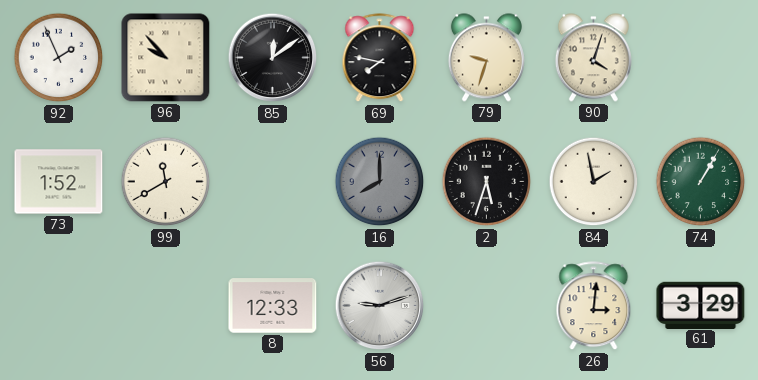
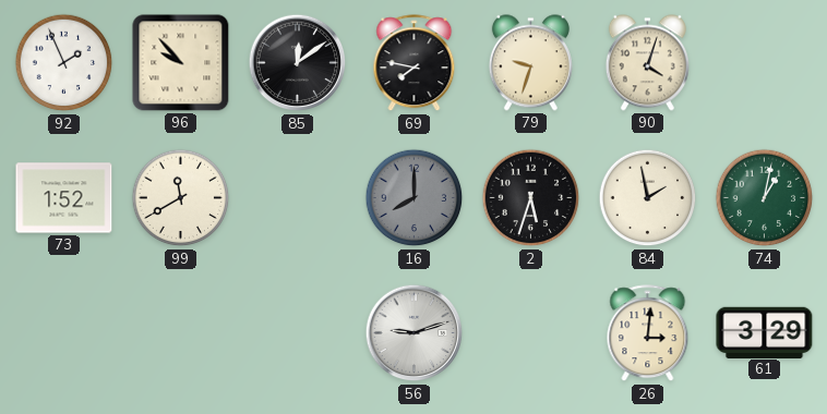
74: 1:05 -> 1:02
8: 12:33 -> none
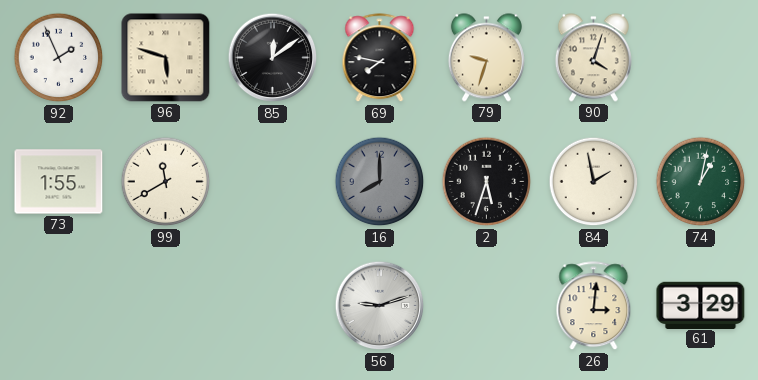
96: 9:53 -> 5:48
73: 1:52 -> 1:55
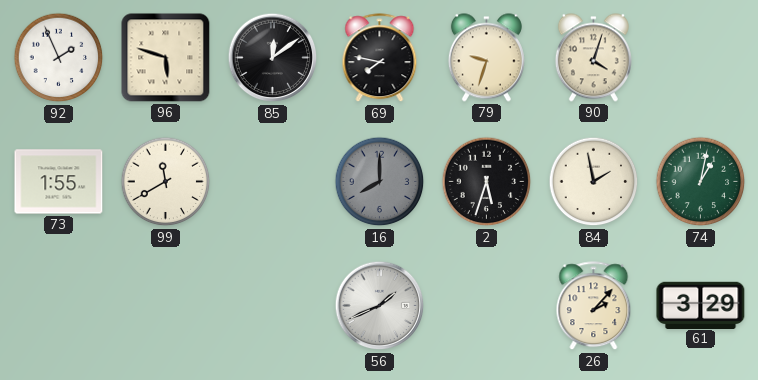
56: 9:12 -> 1:41
26: 3:01 -> 2:07
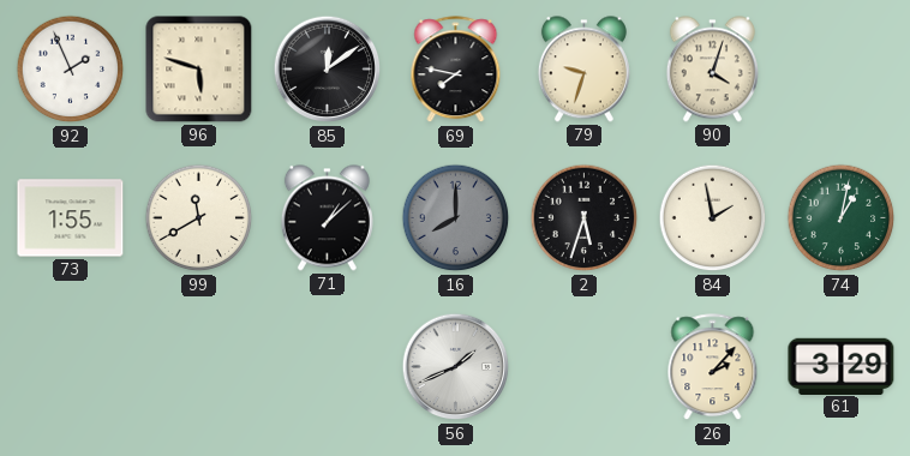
71: none -> 1:08
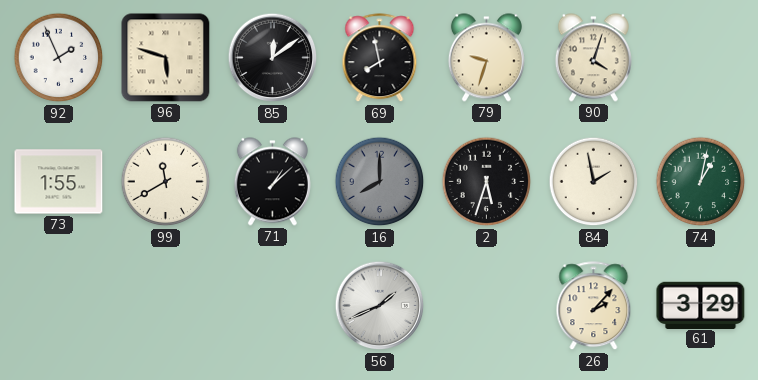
69: 7:47 -> 7:58
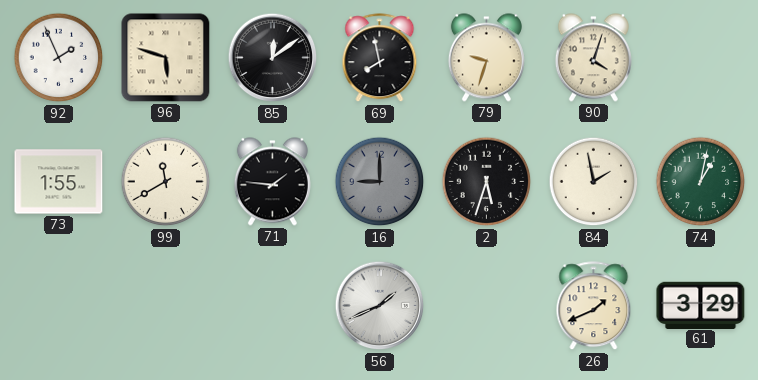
71: 1:08 -> 1:46
16: 8:00 -> 9:00
26: 2:07 -> 1:41
